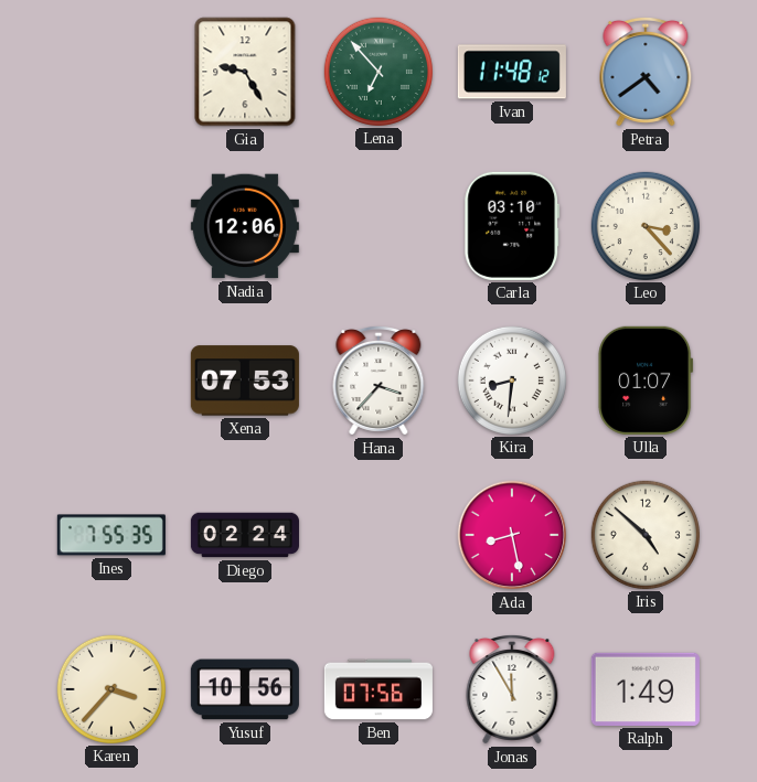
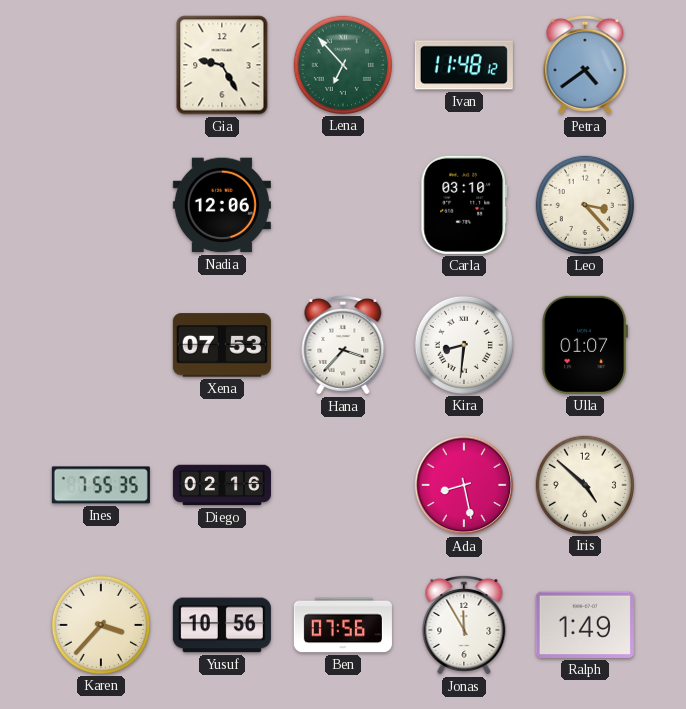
Diego: 02:24 -> 02:16
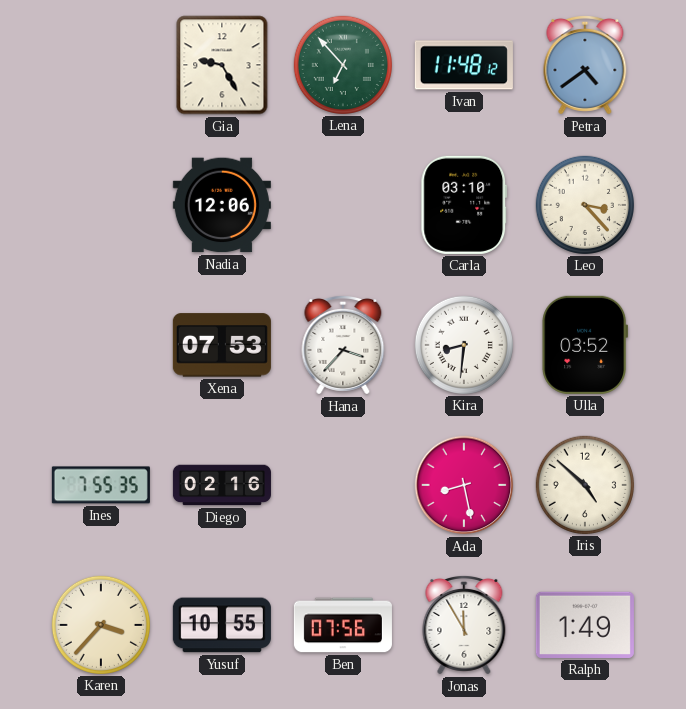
Ulla: 01:07 -> 03:52
Yusuf: 10:56 -> 10:55
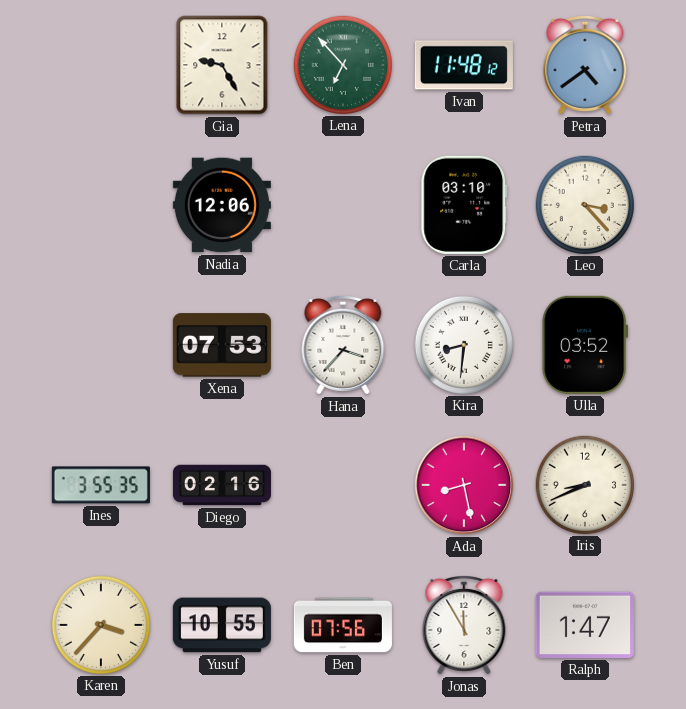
Ines: 7:55 -> 3:55
Iris: 4:52 -> 8:41
Ralph: 1:49 -> 1:47
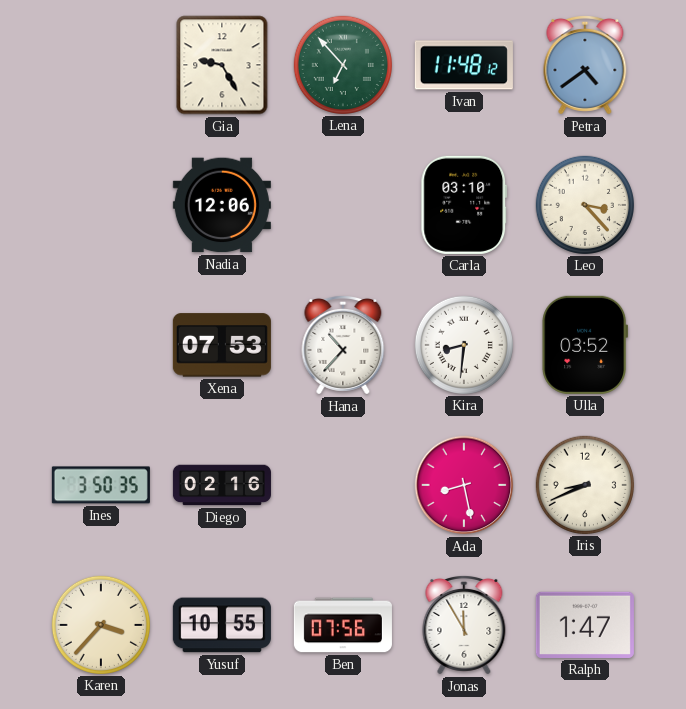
Hana: 3:37 -> 10:37
Ines: 3:55 -> 3:50
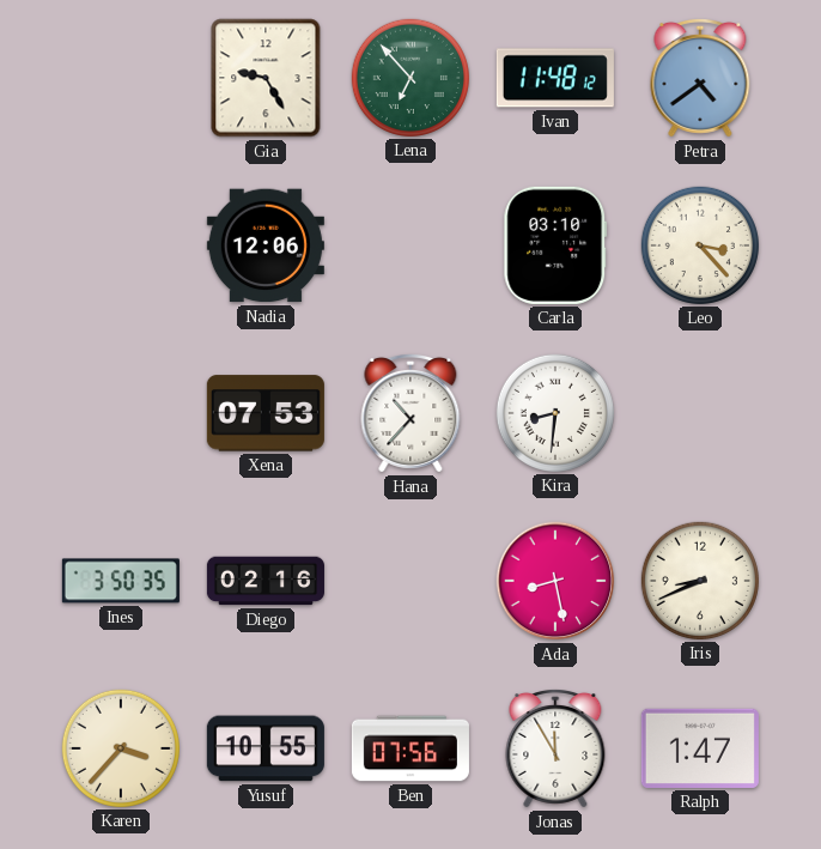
Ulla: 03:52 -> none
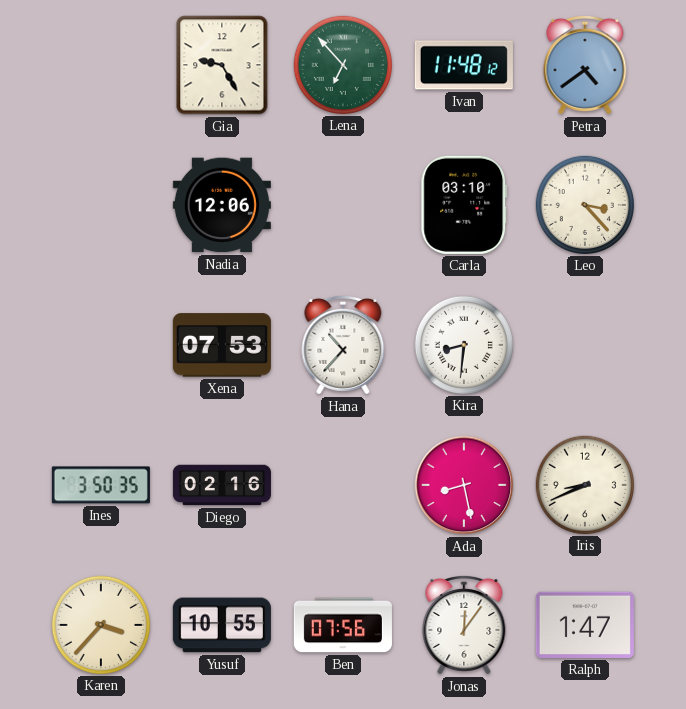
Jonas: 11:55 -> 12:06
